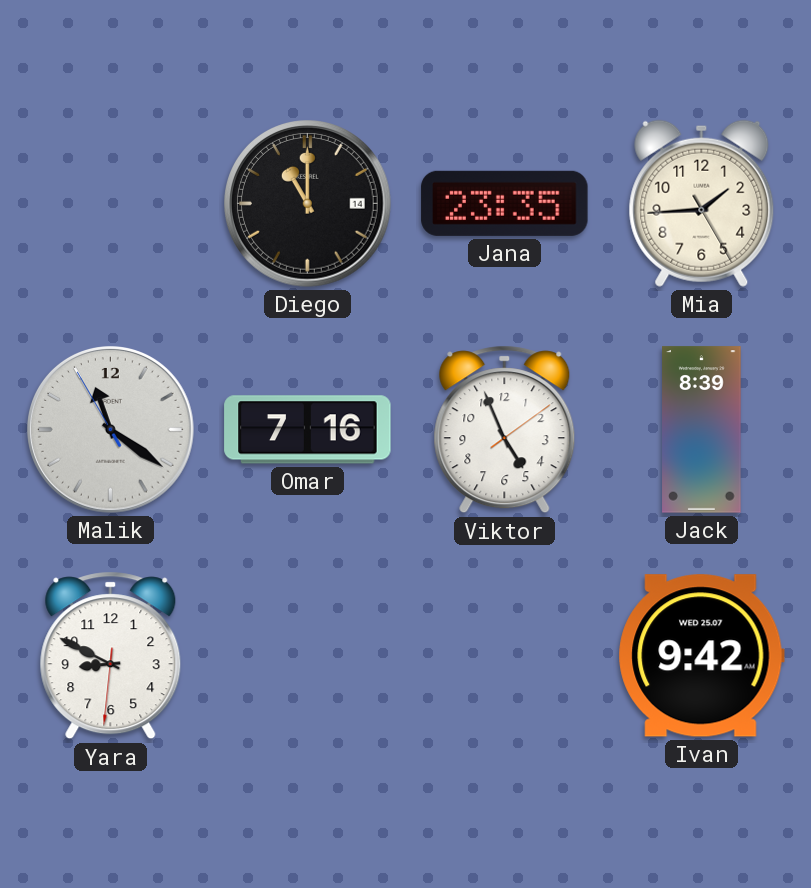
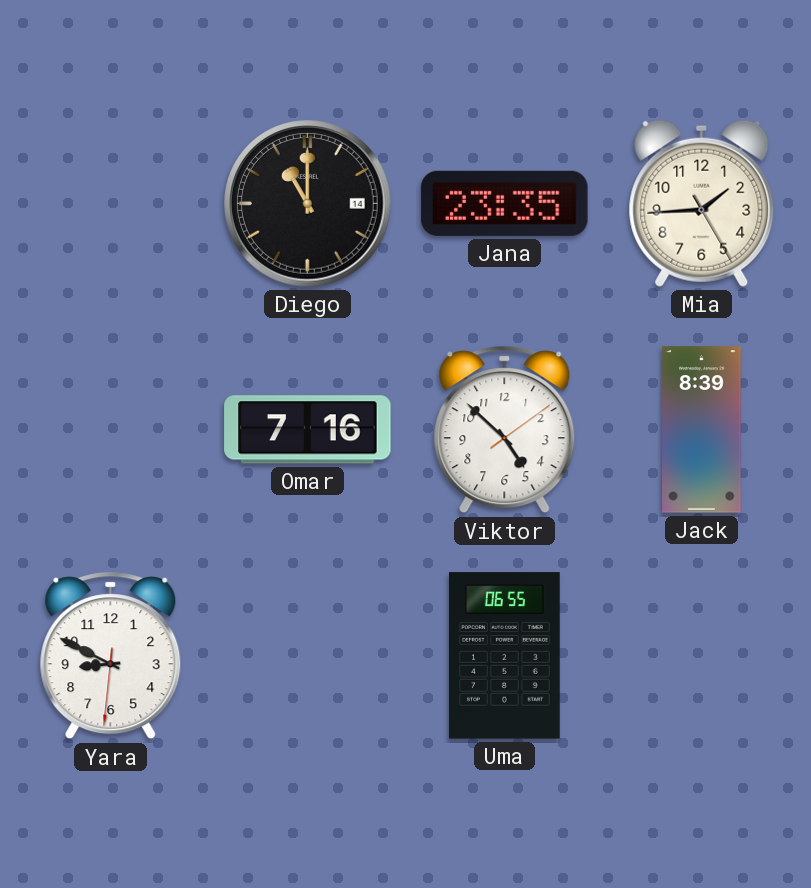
Malik: 11:20 -> none
Viktor: 4:56 -> 4:52
Uma: none -> 06:55
Ivan: 9:42 -> none
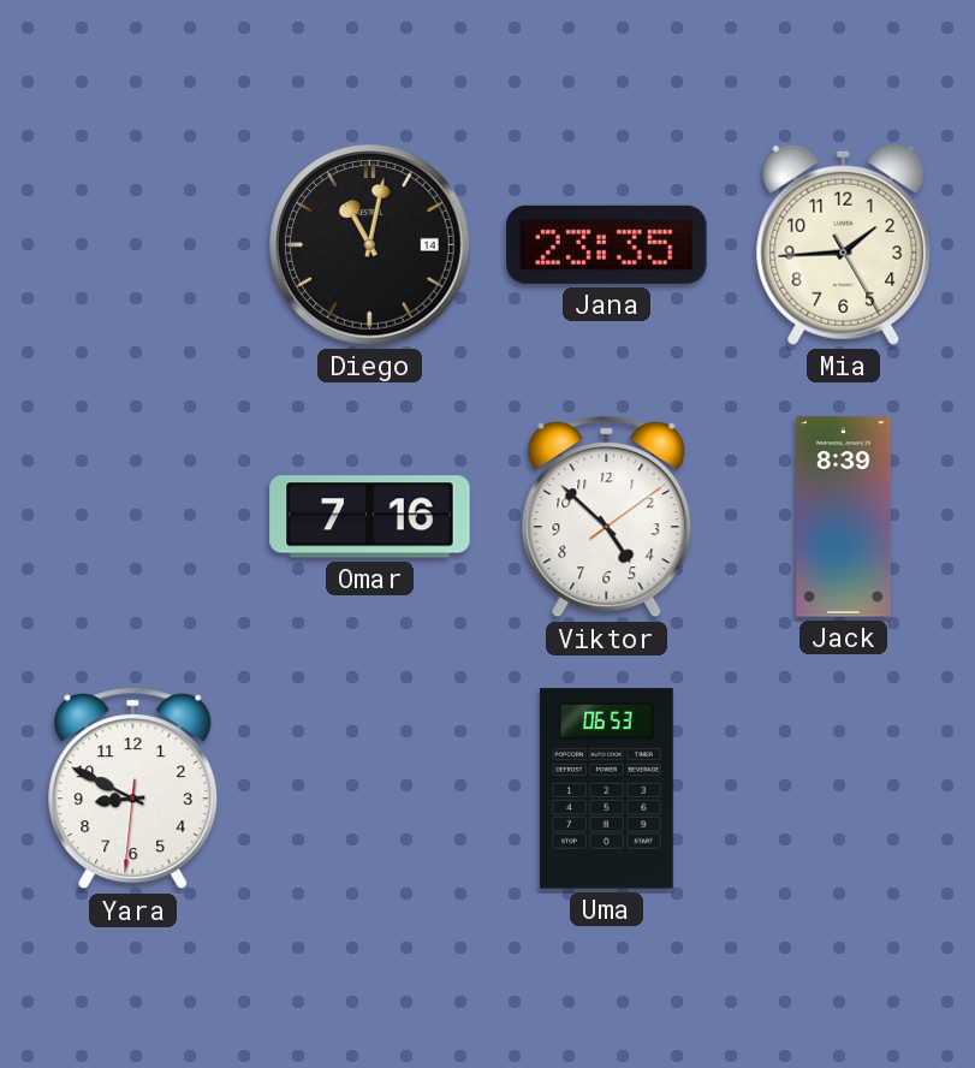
Diego: 11:00 -> 11:02
Uma: 06:55 -> 06:53
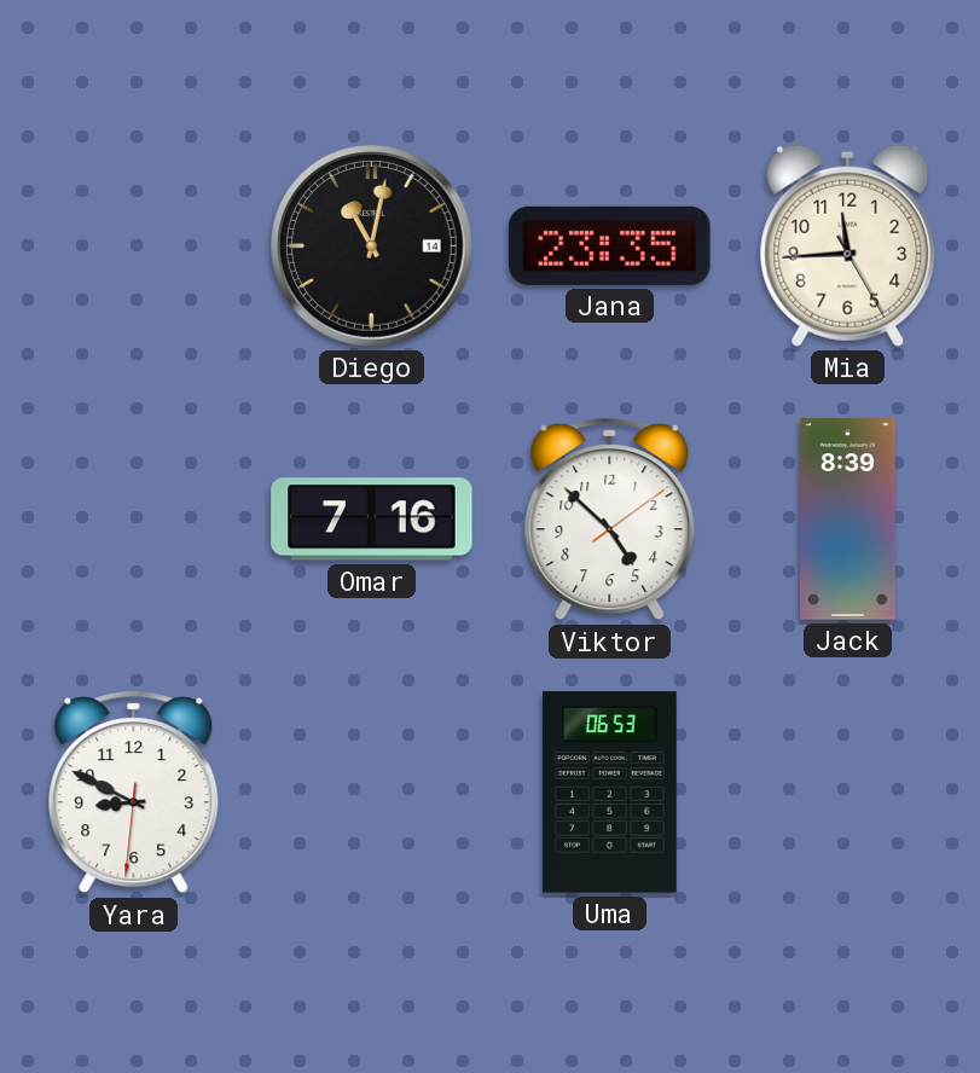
Mia: 1:44 -> 11:44
